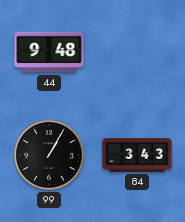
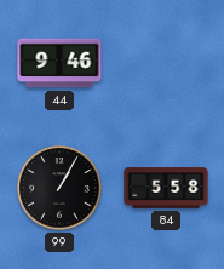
44: 9:48 -> 9:46
84: 3:43 -> 5:58
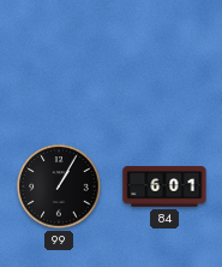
44: 9:46 -> none
84: 5:58 -> 6:01
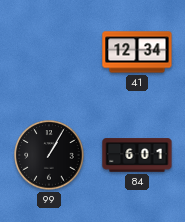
41: none -> 12:34
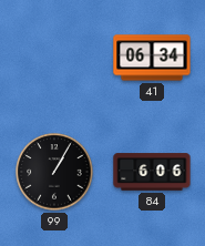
41: 12:34 -> 06:34
84: 6:01 -> 6:06
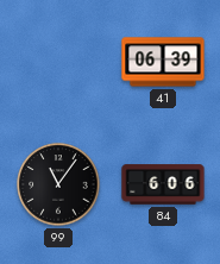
41: 06:34 -> 06:39
99: 1:05 -> 11:06
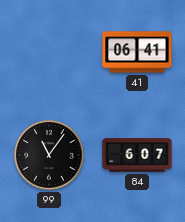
41: 06:39 -> 06:41
84: 6:06 -> 6:07
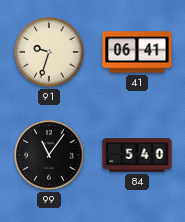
91: none -> 9:33
84: 6:07 -> 5:40
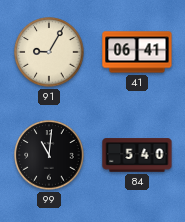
91: 9:33 -> 9:05
99: 11:06 -> 11:01
